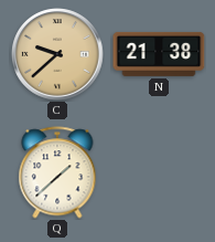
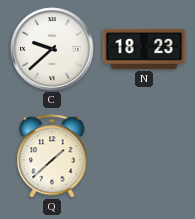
C dial: champagne -> white
N: 21:38 -> 18:23
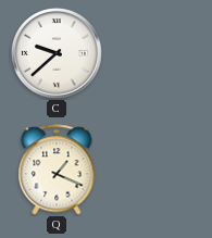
N: 18:23 -> none
Q: 1:38 -> 1:19
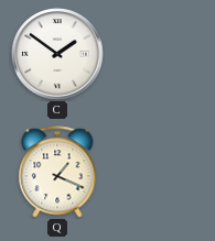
C: 9:38 -> 1:51
